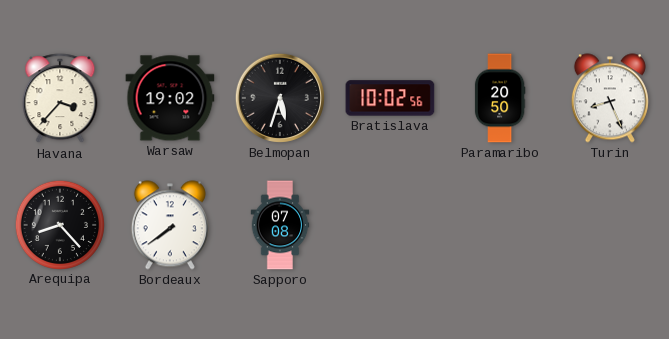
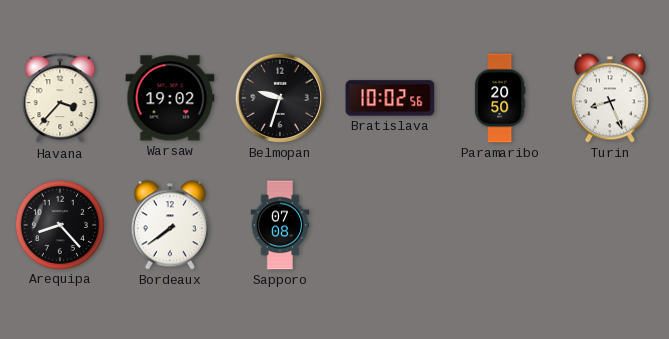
Belmopan: 5:33 -> 9:33
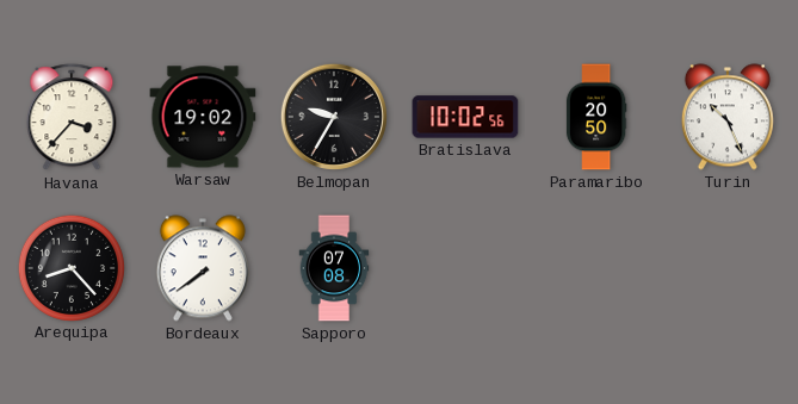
Belmopan: 9:33 -> 9:35
Turin: 8:26 -> 10:26
